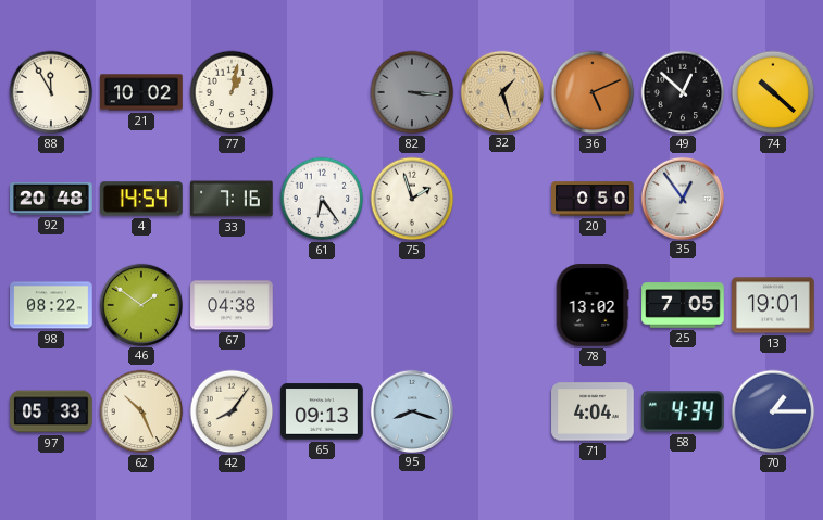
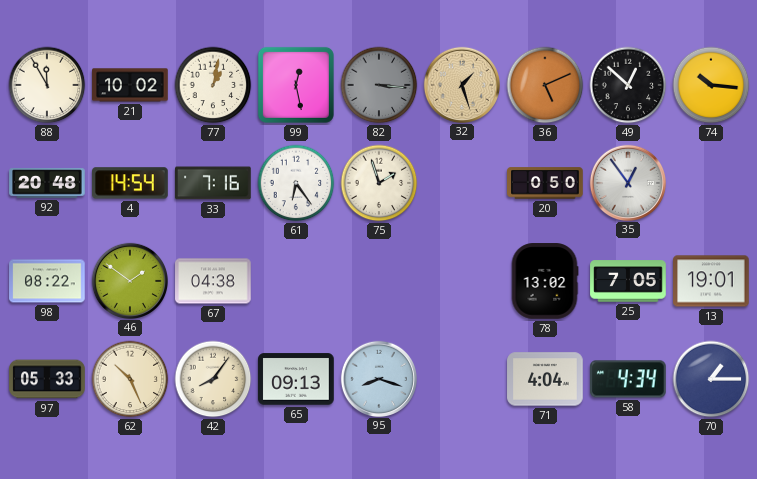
99: none -> 12:28
74: 10:22 -> 10:16
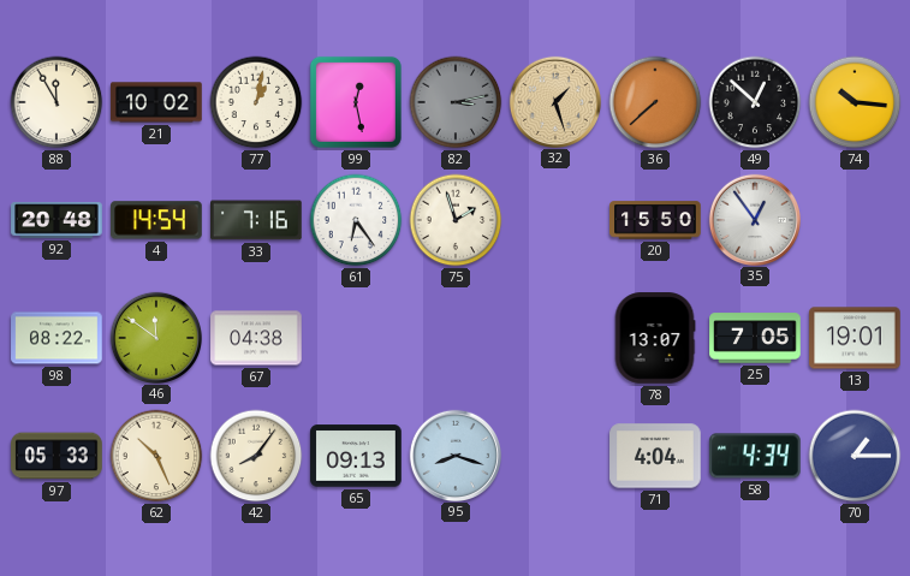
82: 3:16 -> 3:13
36: 5:11 -> 7:38
20: 0:50 -> 15:50
46: 1:51 -> 11:51
78: 13:02 -> 13:07
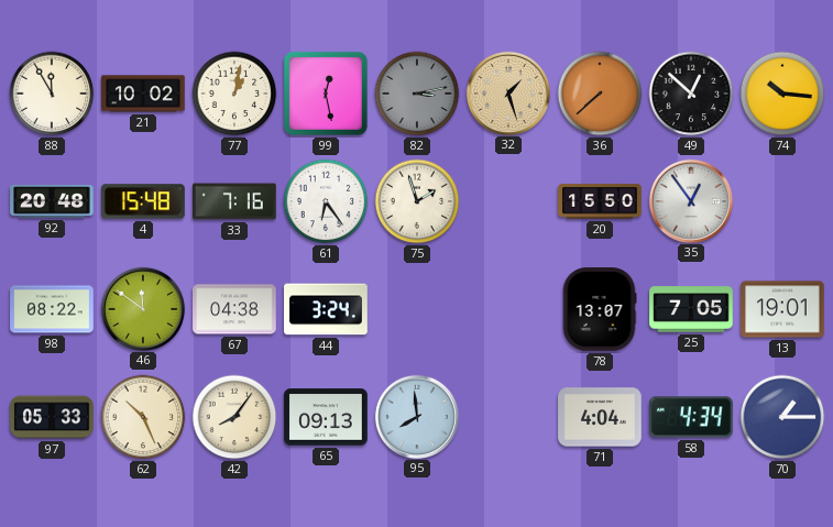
4: 14:54 -> 15:48
44: none -> 3:24
95: 8:18 -> 7:59
